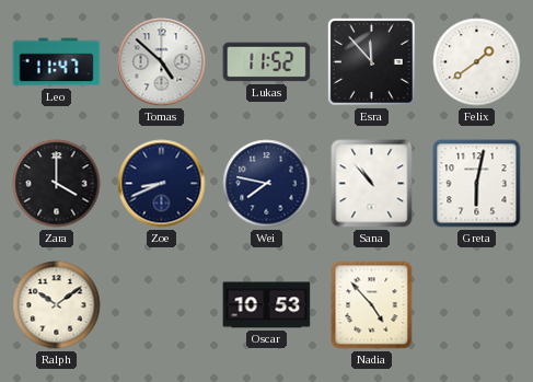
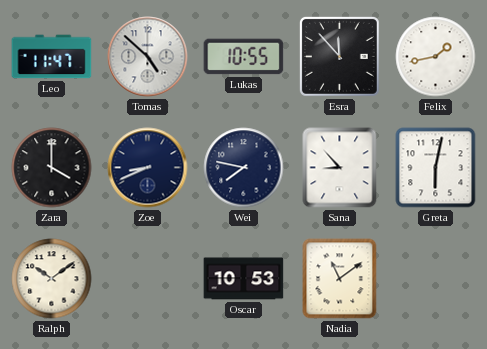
Lukas: 11:52 -> 10:55
Felix: 1:39 -> 1:43
Sana: 10:53 -> 8:53
Nadia: 4:53 -> 11:09
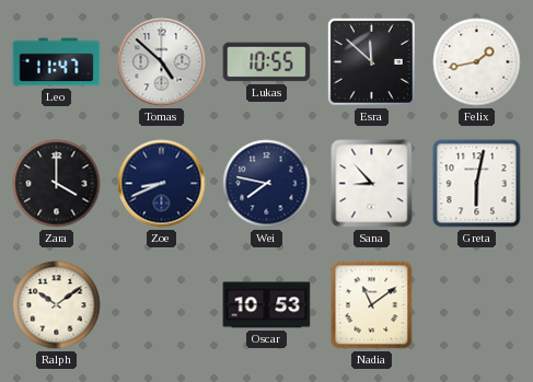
Esra: 11:53 -> 11:52
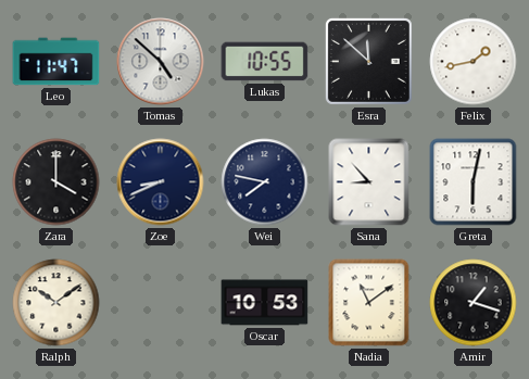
Amir: none -> 1:18
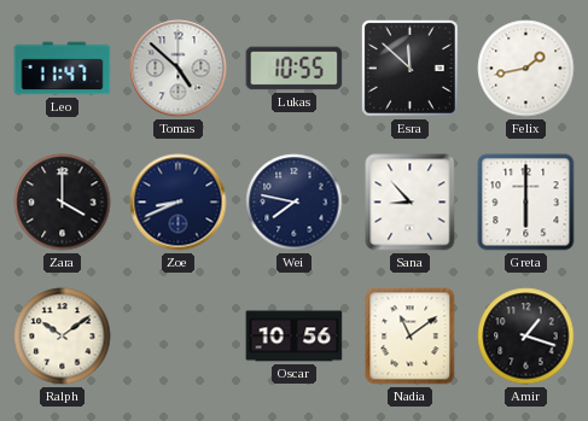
Greta: 6:02 -> 6:00
Oscar: 10:53 -> 10:56
